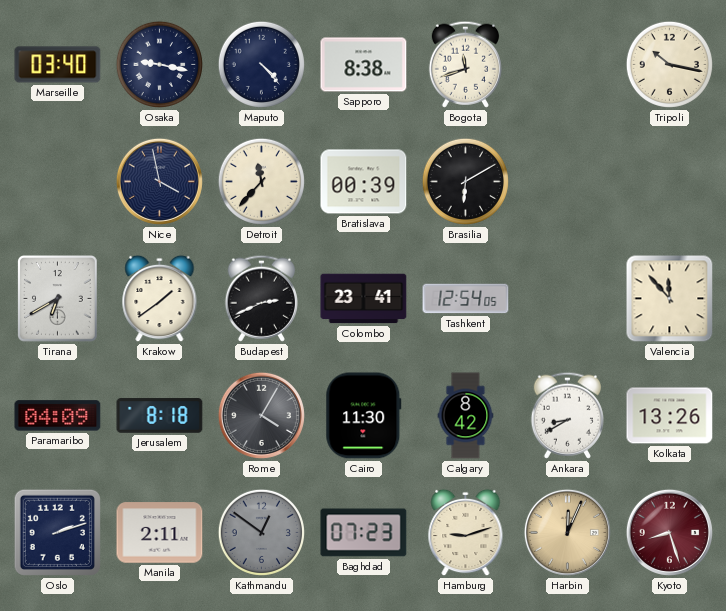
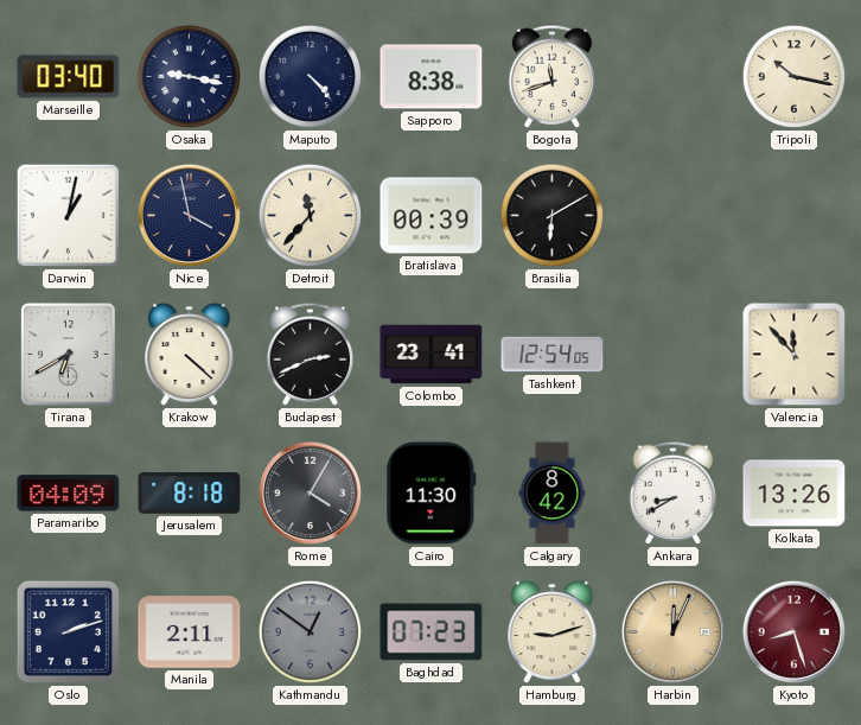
Darwin: none -> 1:02
Krakow: 1:39 -> 4:22
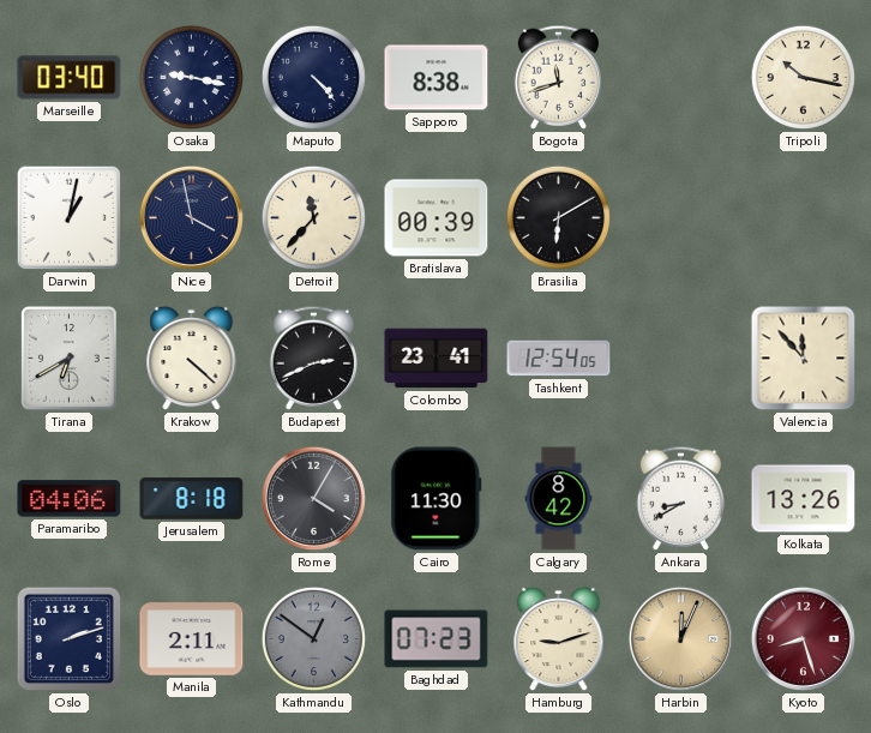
Paramaribo: 04:09 -> 04:06
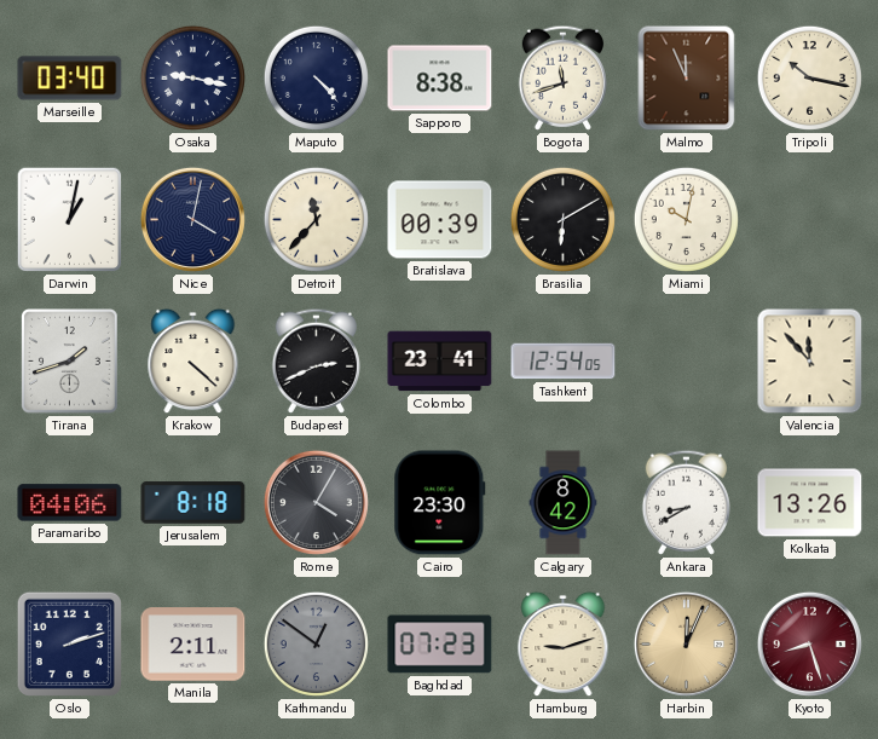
Malmo: none -> 11:56
Nice: 3:58 -> 4:02
Miami: none -> 10:02
Tirana: 6:40 -> 1:42
Cairo: 11:30 -> 23:30
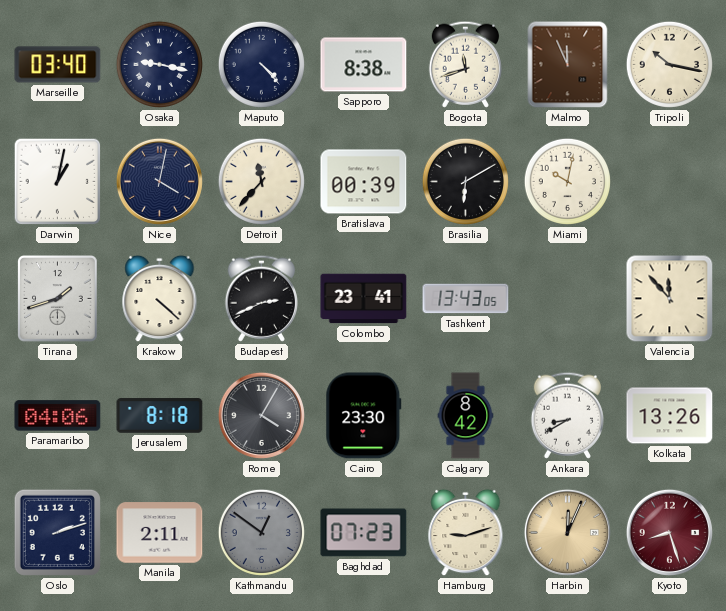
Tashkent: 12:54 -> 13:43
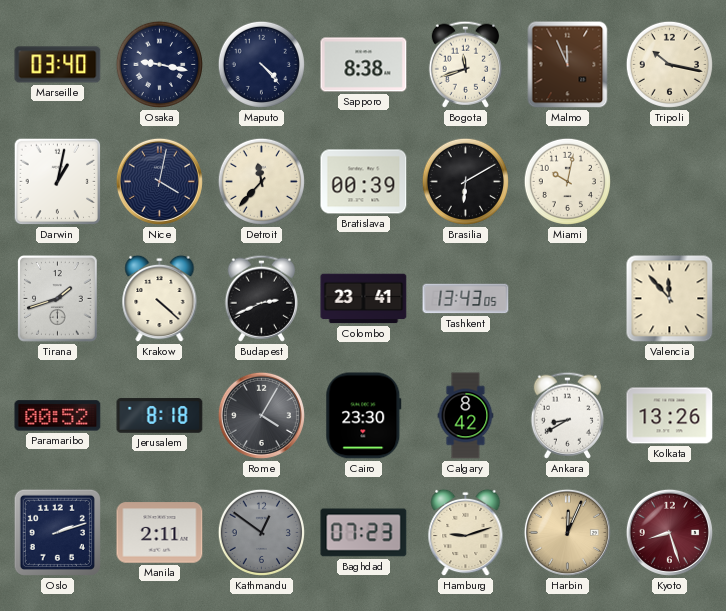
Paramaribo: 04:06 -> 00:52
